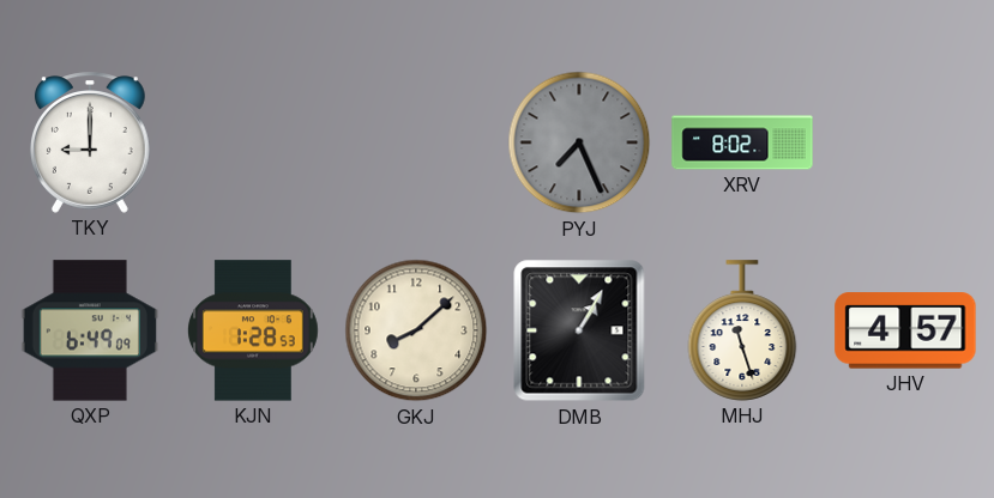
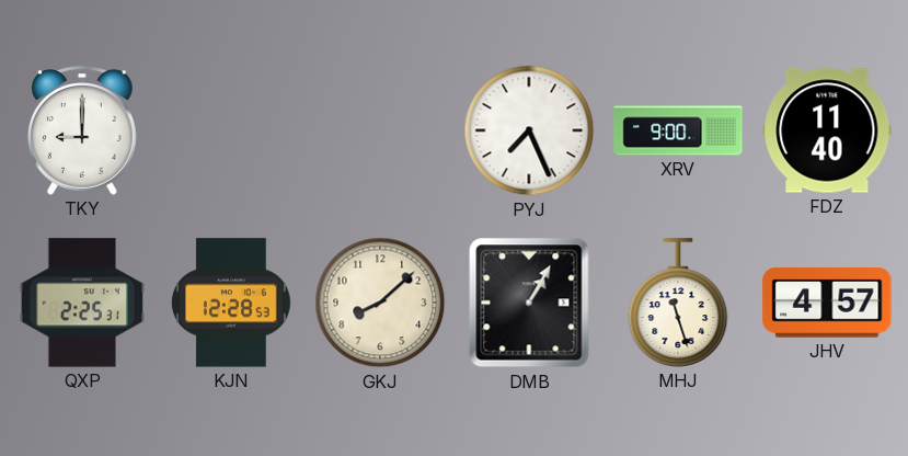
PYJ dial: grey -> white
XRV: 8:02 -> 9:00
FDZ: none -> 11:40
QXP: 6:49 -> 2:25
KJN: 1:28 -> 12:28
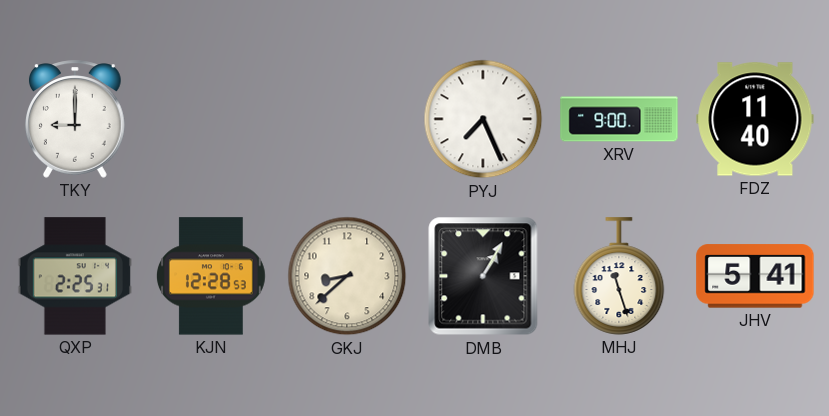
GKJ: 8:08 -> 8:38
JHV: 4:57 -> 5:41
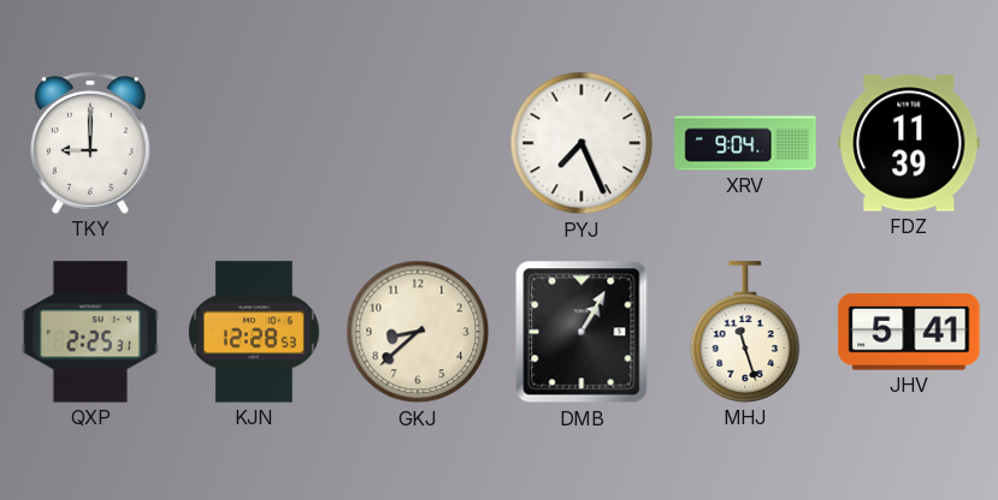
XRV: 9:00 -> 9:04
FDZ: 11:40 -> 11:39
